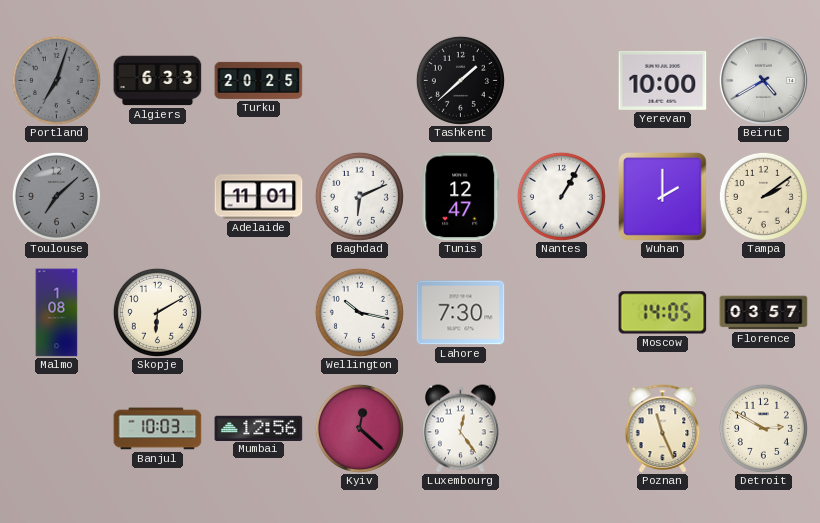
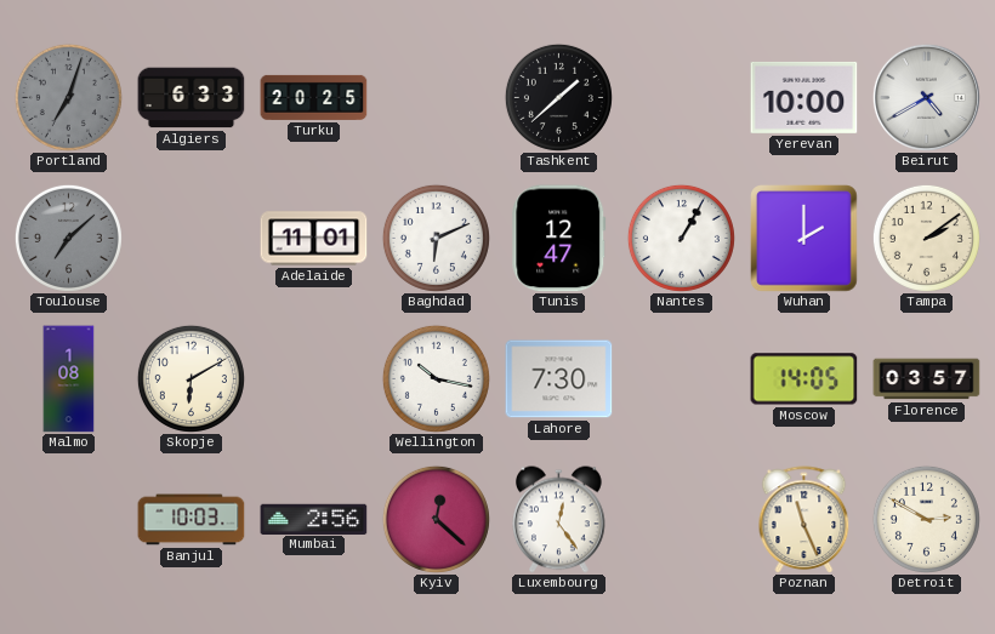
Mumbai: 12:56 -> 2:56
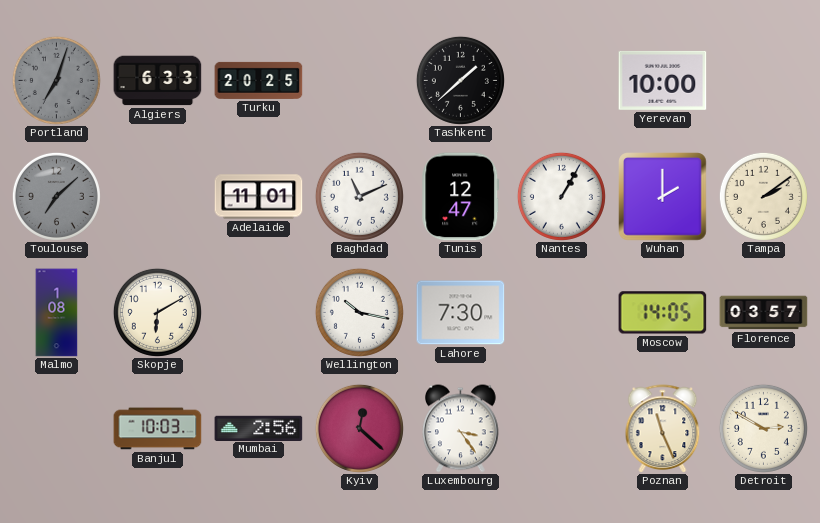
Beirut: 4:40 -> none
Baghdad: 6:11 -> 11:11
Luxembourg: 12:24 -> 3:24
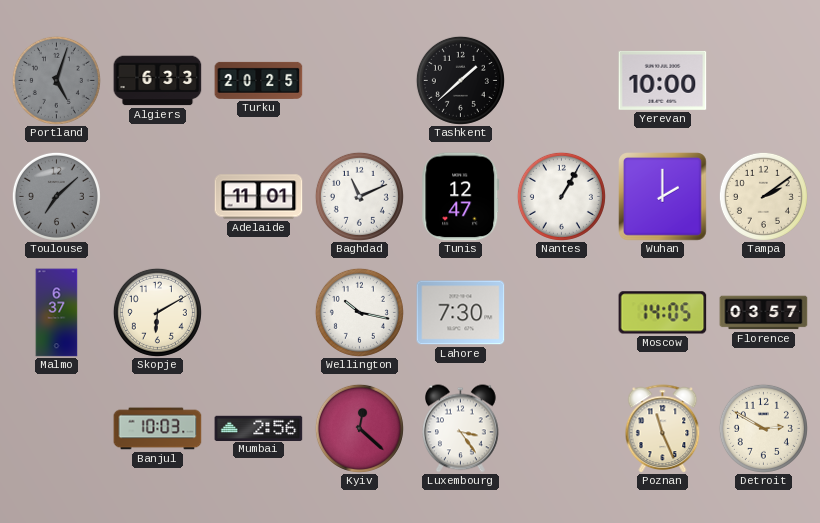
Portland: 7:03 -> 5:03
Malmo: 1:08 -> 6:37
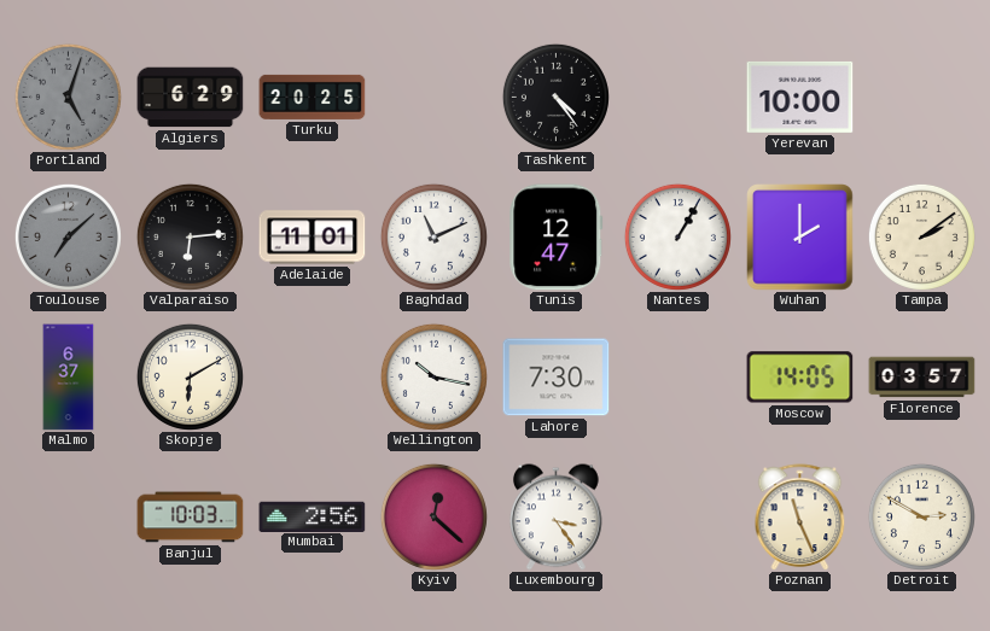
Algiers: 6:33 -> 6:29
Tashkent: 1:38 -> 4:24
Valparaiso: none -> 6:14
